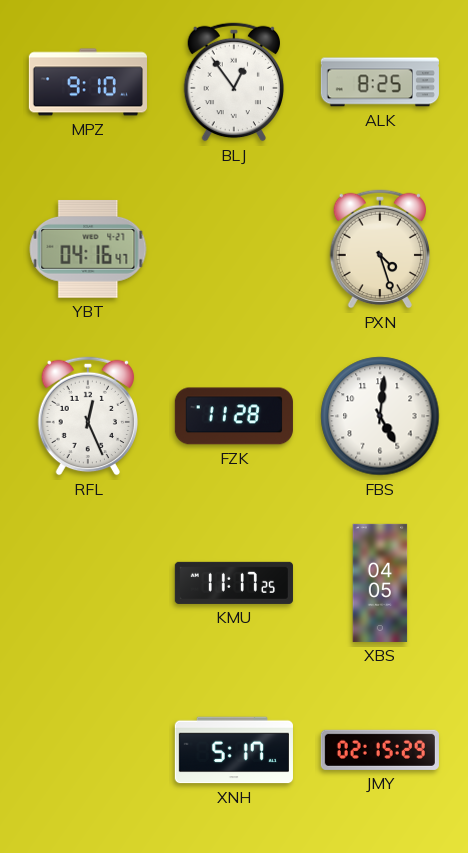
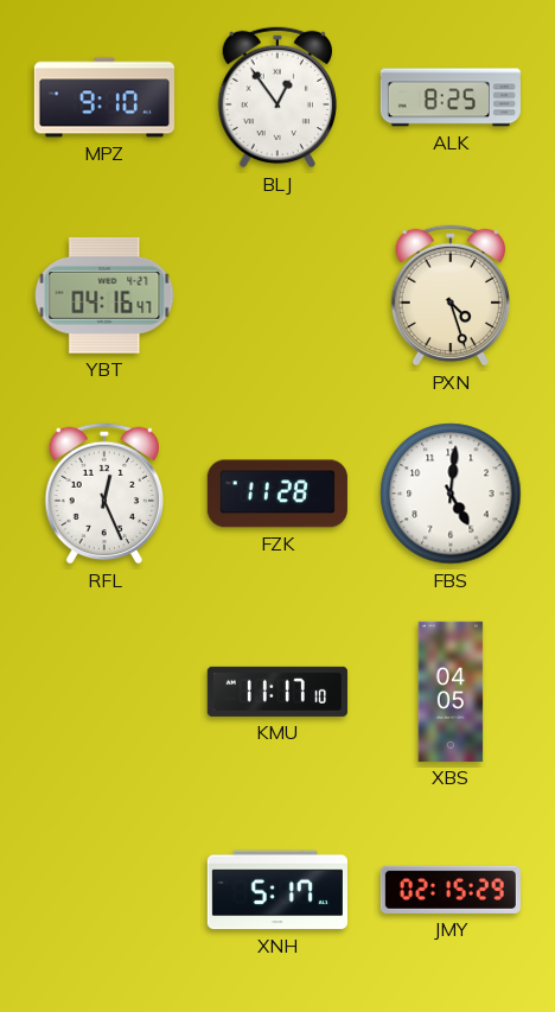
KMU: 11:17:25 -> 11:17:10
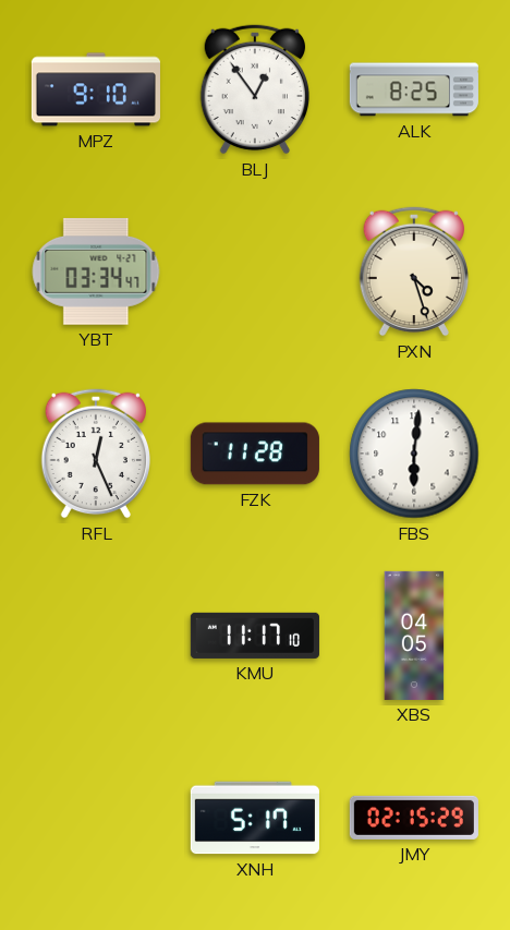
YBT: 04:16 -> 03:34
FBS: 5:01 -> 6:01
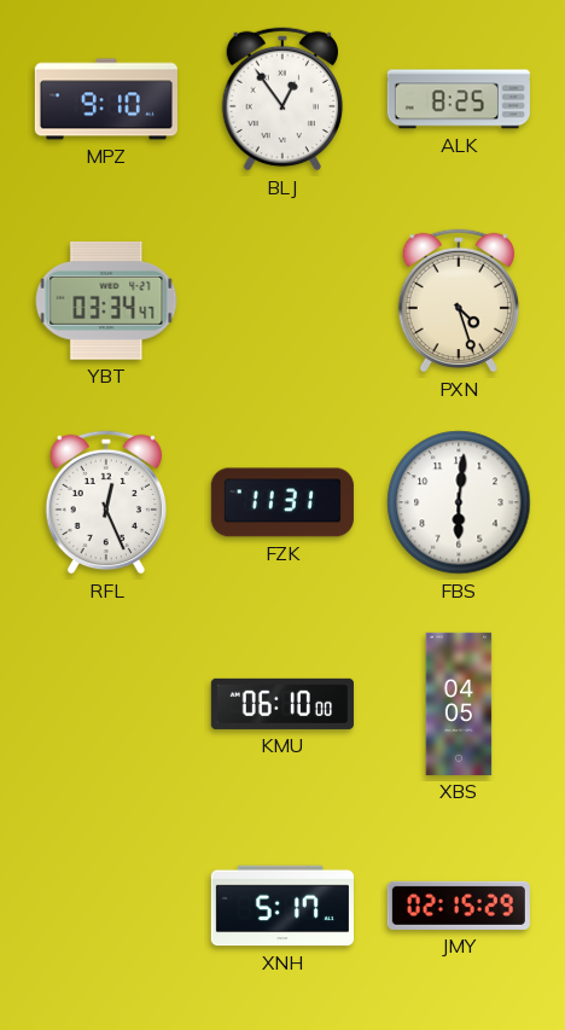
FZK: 11:28 -> 11:31
KMU: 11:17 -> 06:10
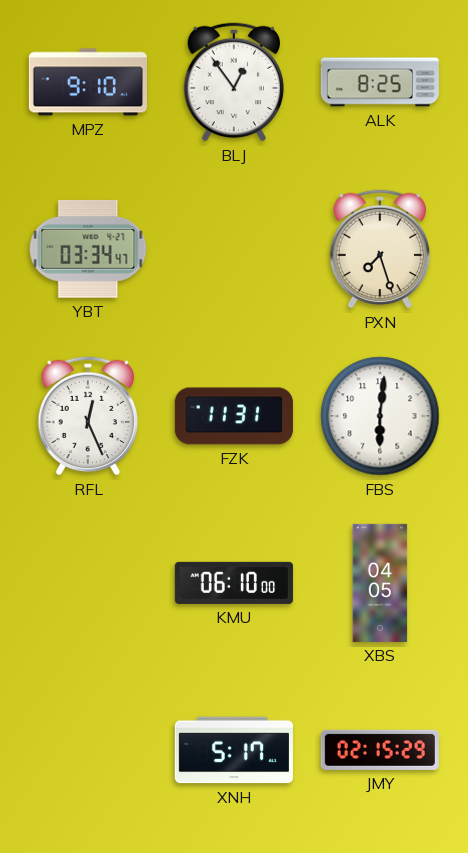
PXN: 4:27 -> 7:27
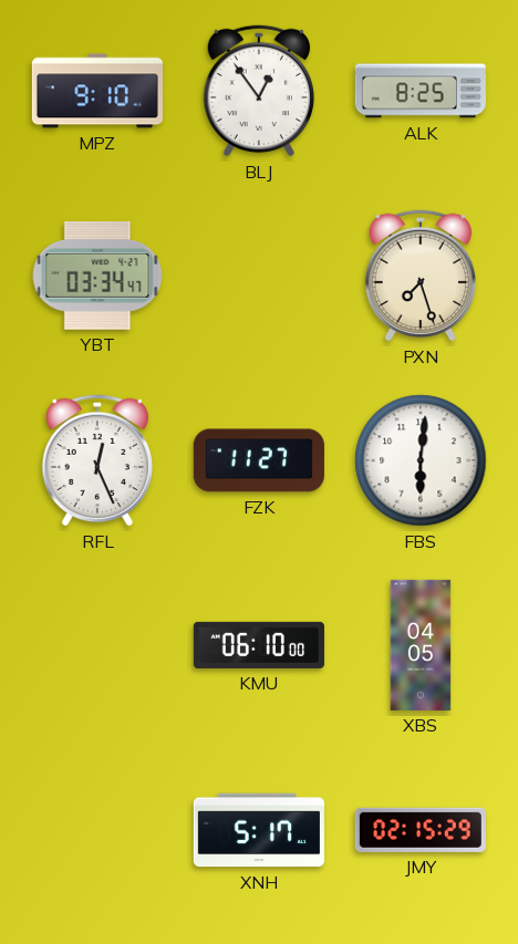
FZK: 11:31 -> 11:27
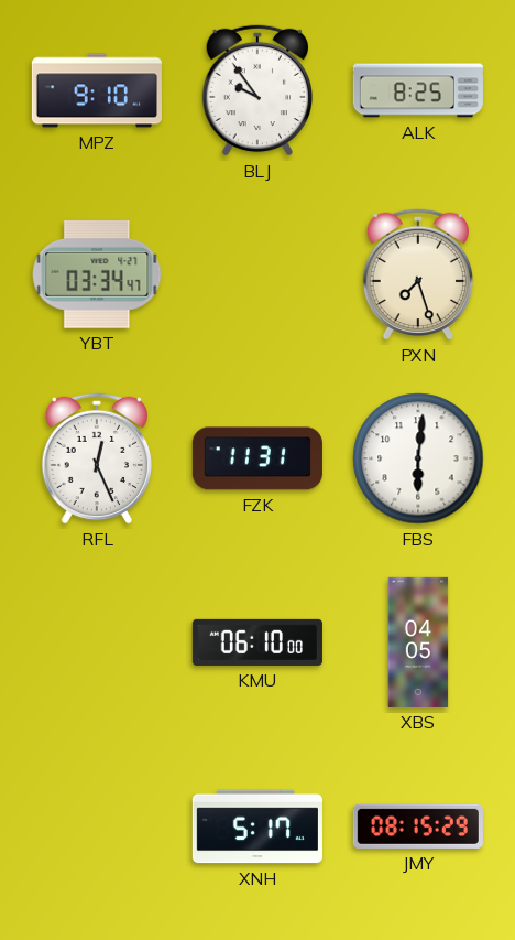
BLJ: 12:54 -> 9:54
FZK: 11:27 -> 11:31
JMY: 02:15 -> 08:15
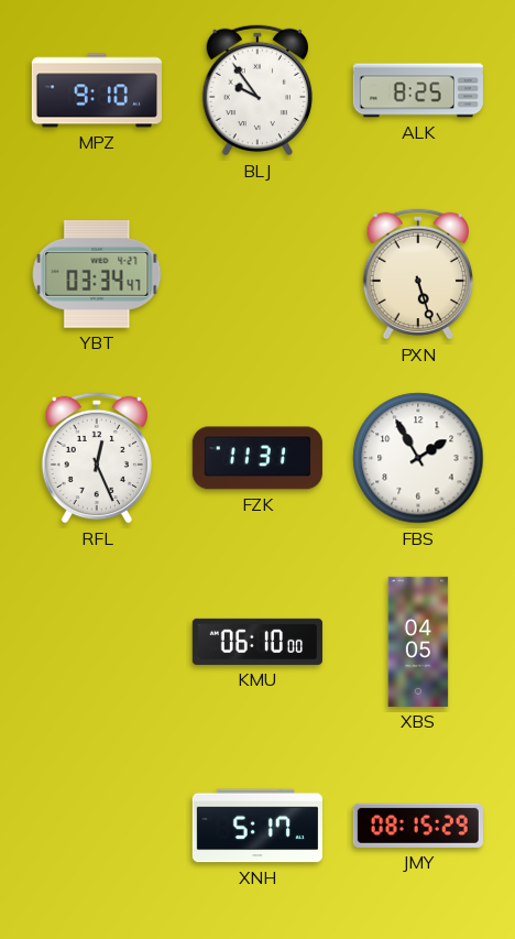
PXN: 7:27 -> 5:27
FBS: 6:01 -> 1:55
